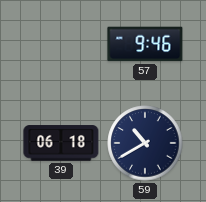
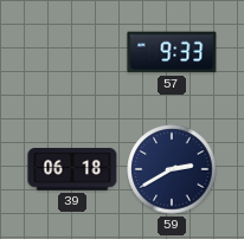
57: 9:46 -> 9:33
59: 10:40 -> 2:40
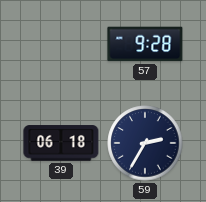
57: 9:33 -> 9:28
59: 2:40 -> 2:35
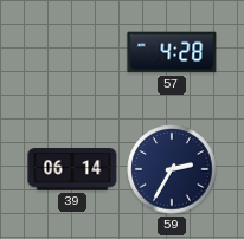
57: 9:28 -> 4:28
39: 06:18 -> 06:14
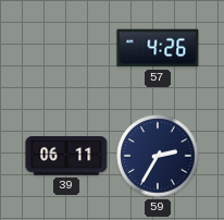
57: 4:28 -> 4:26
39: 06:14 -> 06:11
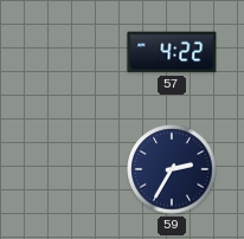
57: 4:26 -> 4:22
39: 06:11 -> none
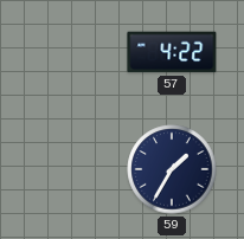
59: 2:35 -> 1:35
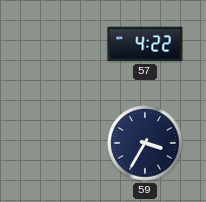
59: 1:35 -> 3:35
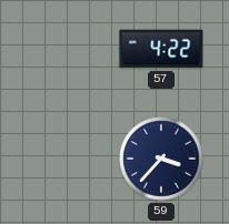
59: 3:35 -> 3:37
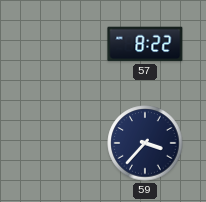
57: 4:22 -> 8:22
